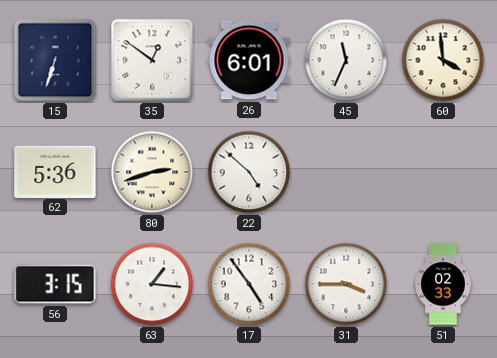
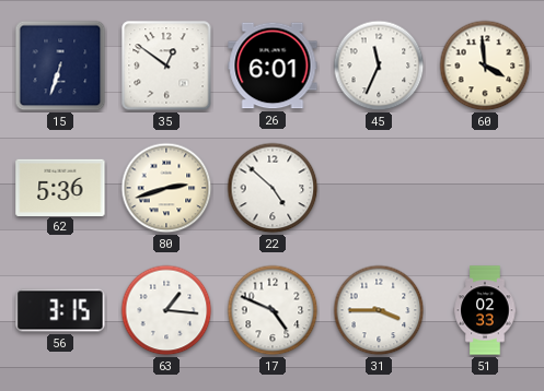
17: 4:54 -> 4:49
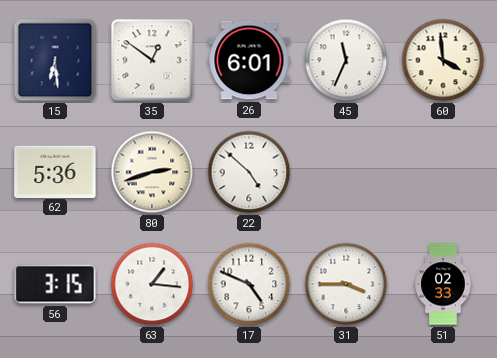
15: 6:33 -> 6:29
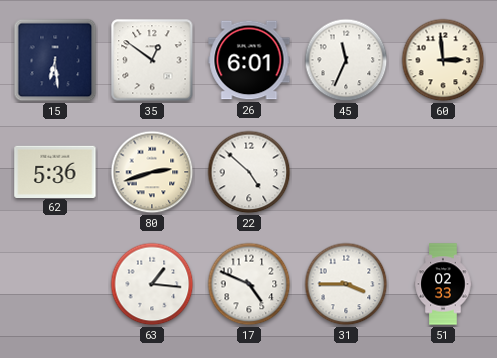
60: 3:59 -> 2:59
56: 3:15 -> none
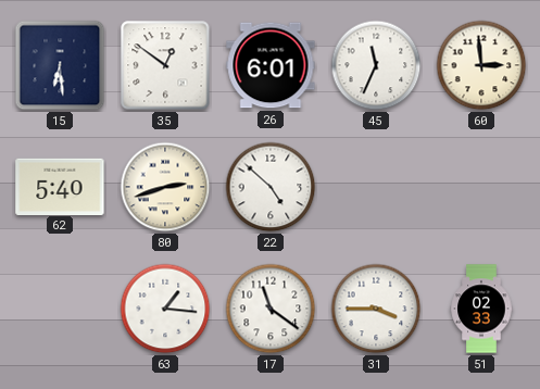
62: 5:36 -> 5:40
17: 4:49 -> 11:21
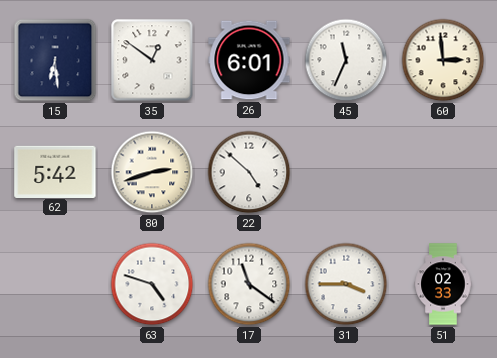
62: 5:40 -> 5:42
63: 1:16 -> 4:48
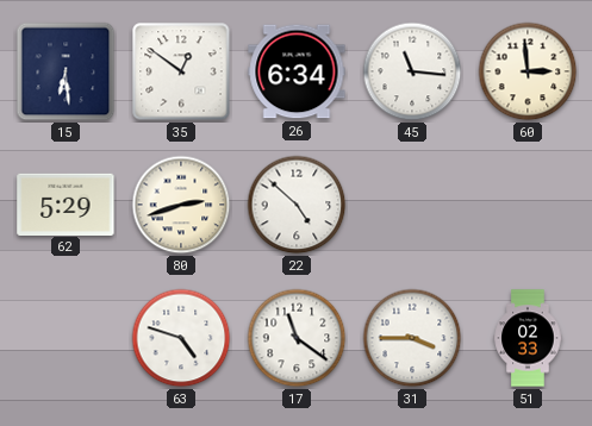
26: 6:01 -> 6:34
45: 11:34 -> 11:16
62: 5:42 -> 5:29
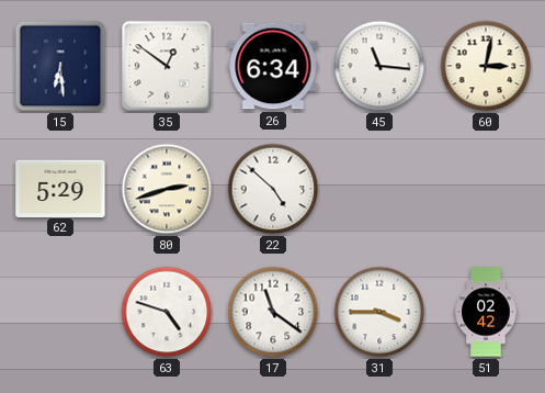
60: 2:59 -> 3:02
51: 02:33 -> 02:42
